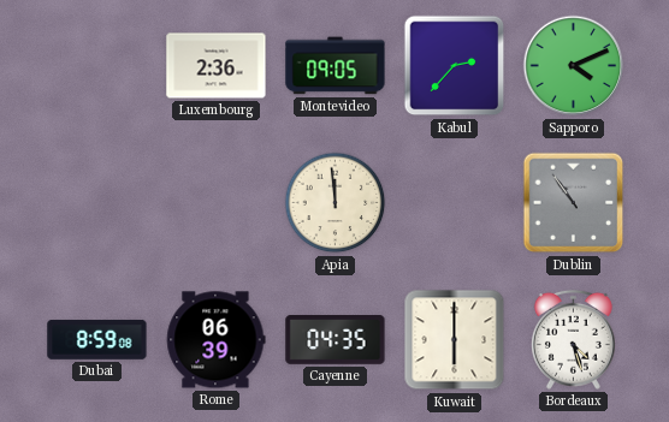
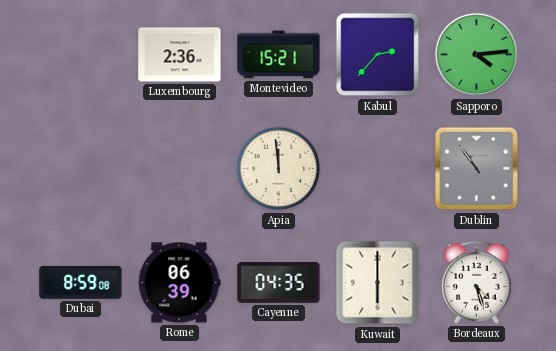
Montevideo: 09:05 -> 15:21
Sapporo: 4:11 -> 4:14
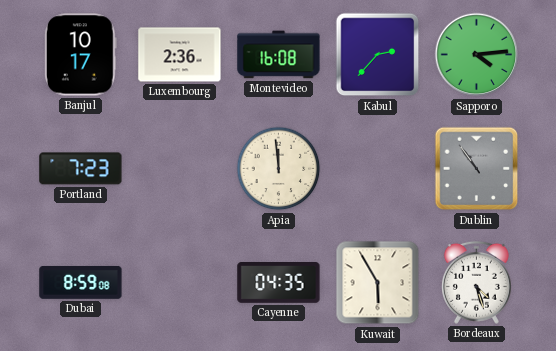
Banjul: none -> 10:17
Montevideo: 15:21 -> 16:08
Portland: none -> 7:23
Rome: 06:39 -> none
Kuwait: 6:00 -> 5:55
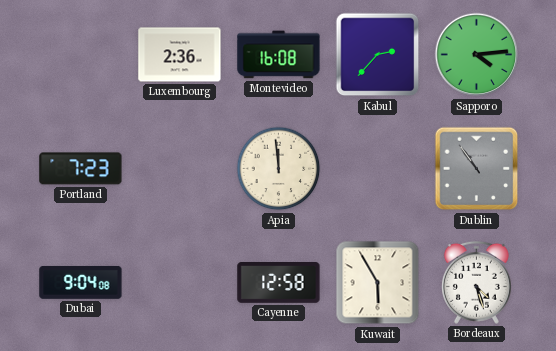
Banjul: 10:17 -> none
Dubai: 8:59 -> 9:04
Cayenne: 04:35 -> 12:58
